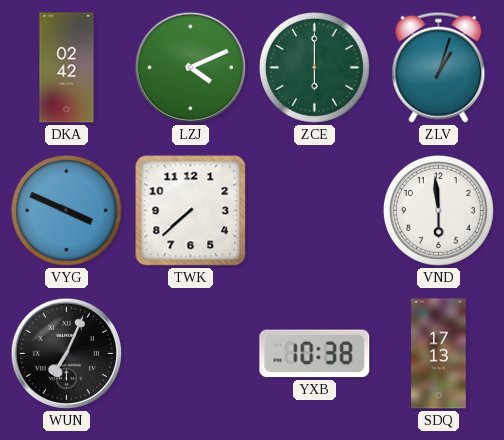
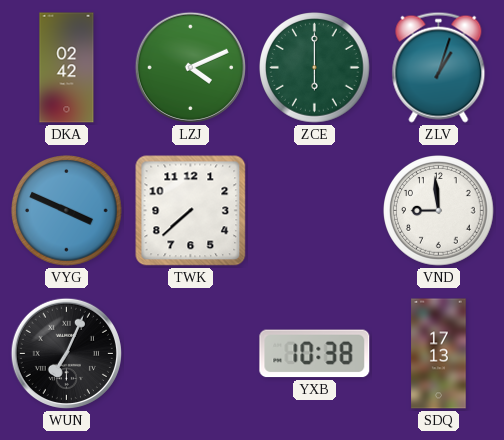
VND: 5:59 -> 8:59
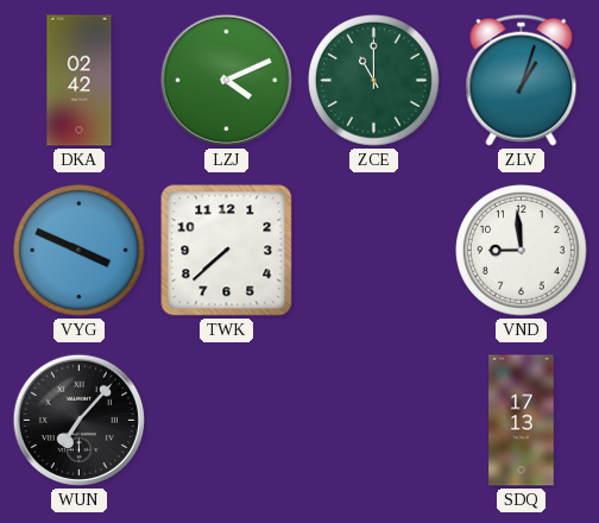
ZCE: 6:00 -> 11:00
WUN: 7:04 -> 7:07
YXB: 10:38 -> none
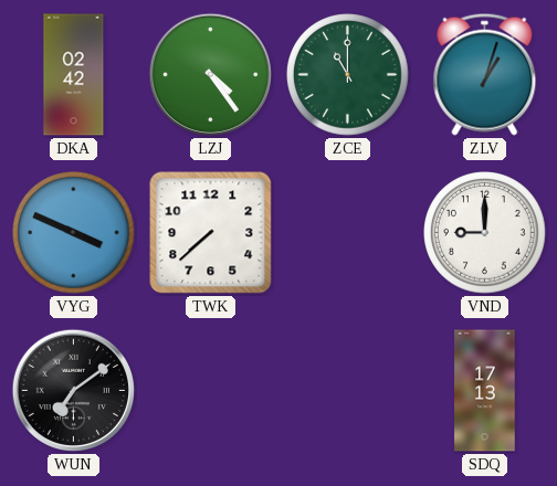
LZJ: 4:11 -> 4:24
VND: 8:59 -> 9:00
WUN: 7:07 -> 7:09
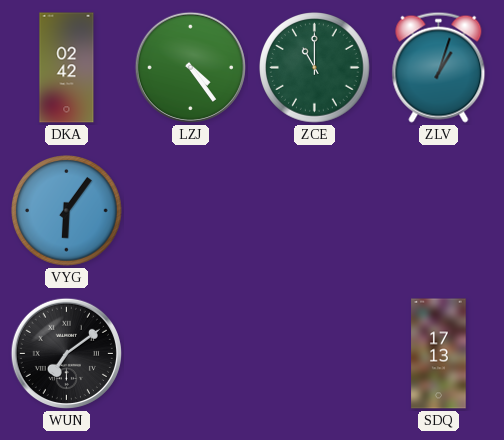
VYG: 3:49 -> 6:06
TWK: 7:38 -> none
VND: 9:00 -> none
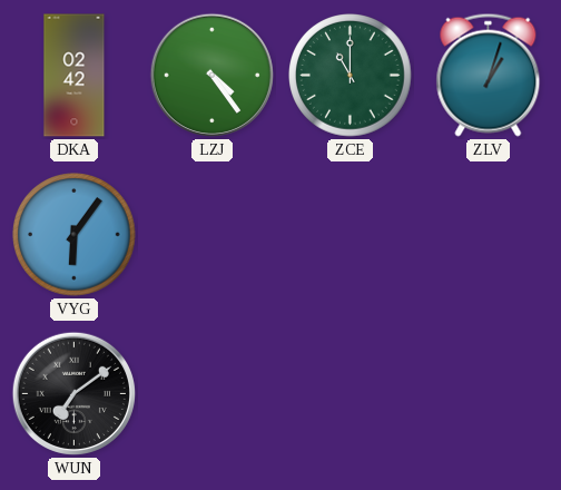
SDQ: 17:13 -> none
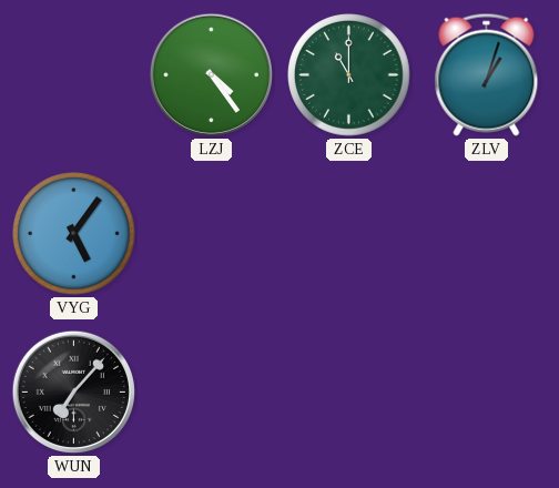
DKA: 02:42 -> none
VYG: 6:06 -> 5:06
WUN: 7:09 -> 7:07
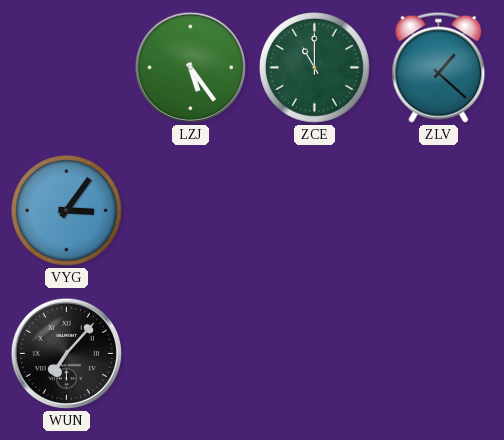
LZJ: 4:24 -> 5:24
ZLV: 1:03 -> 1:22
VYG: 5:06 -> 3:06
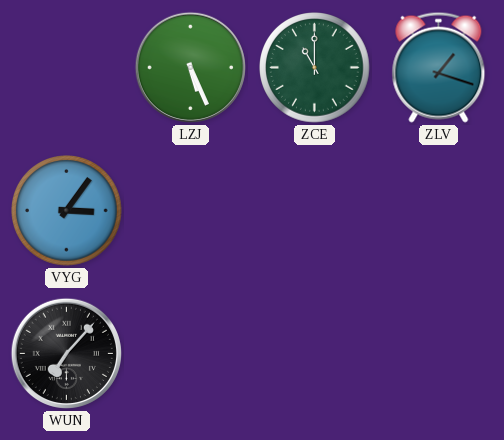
LZJ: 5:24 -> 5:26
ZLV: 1:22 -> 1:18
